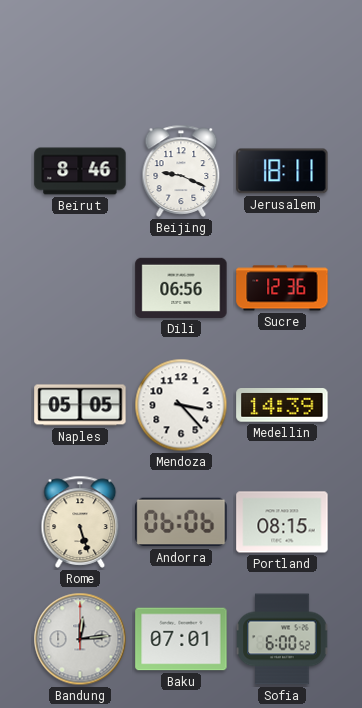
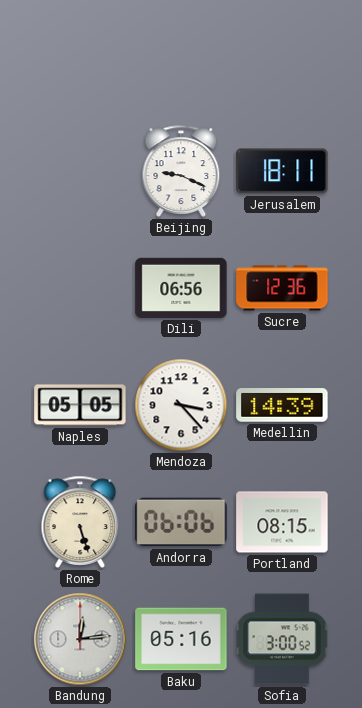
Beirut: 8:46 -> none
Baku: 07:01 -> 05:16
Sofia: 6:00 -> 3:00
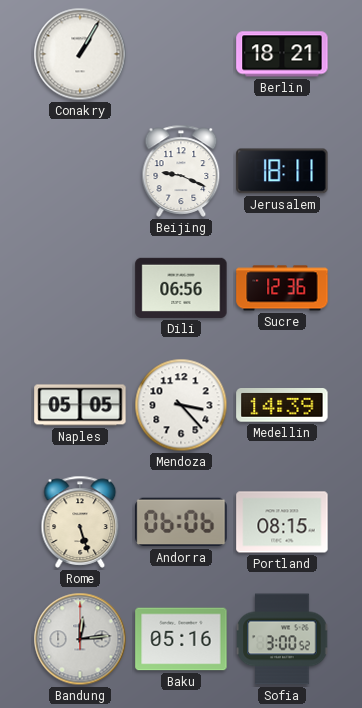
Conakry: none -> 1:05
Berlin: none -> 18:21
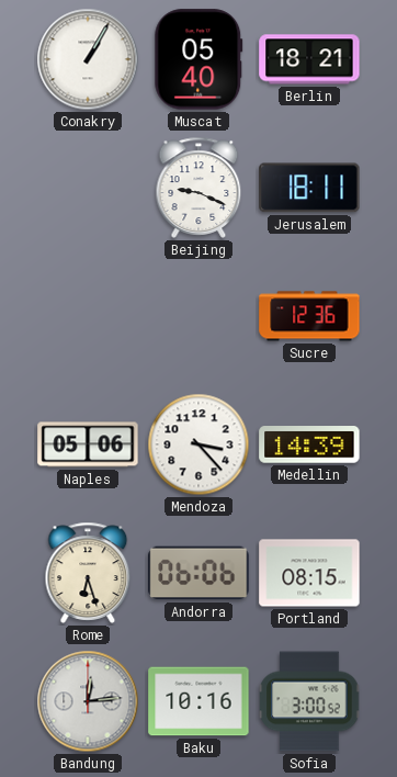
Muscat: none -> 05:40
Dili: 06:56 -> none
Naples: 05:05 -> 05:06
Rome: 5:27 -> 6:27
Baku: 05:16 -> 10:16
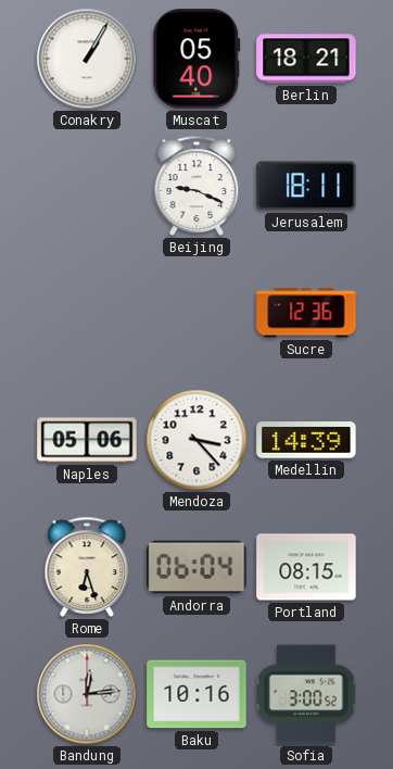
Andorra: 06:06 -> 06:04
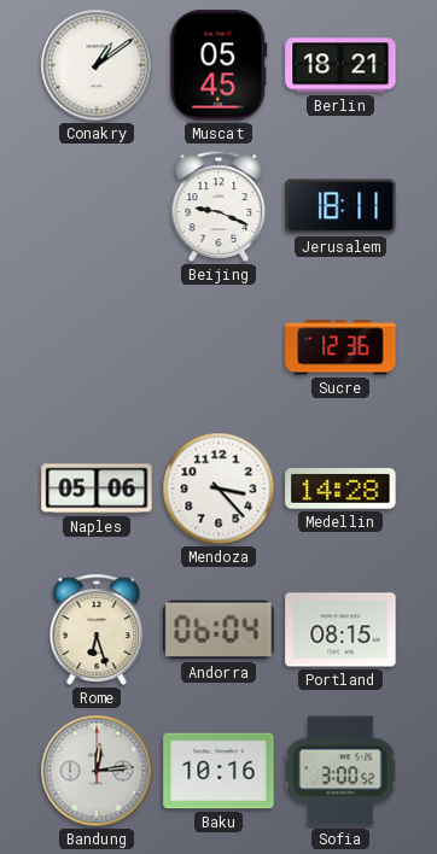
Conakry: 1:05 -> 1:09
Muscat: 05:40 -> 05:45
Medellin: 14:39 -> 14:28
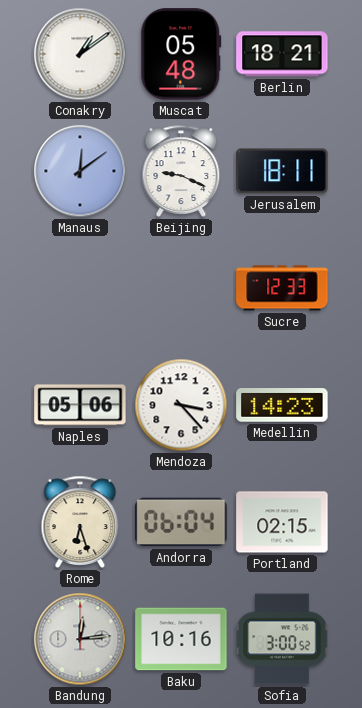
Muscat: 05:45 -> 05:48
Manaus: none -> 12:09
Sucre: 12:36 -> 12:33
Medellin: 14:28 -> 14:23
Portland: 08:15 -> 02:15
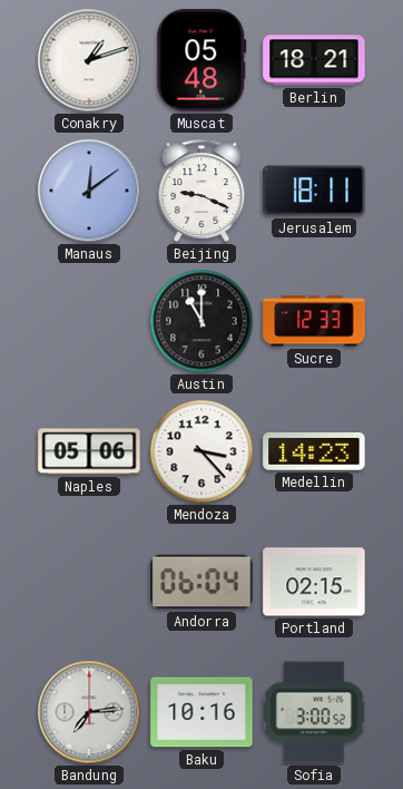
Conakry: 1:09 -> 1:12
Austin: none -> 11:00
Rome: 6:27 -> none
Bandung: 12:14 -> 7:14
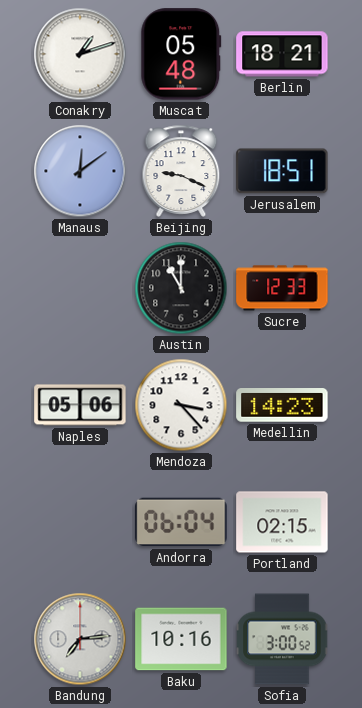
Jerusalem: 18:11 -> 18:51
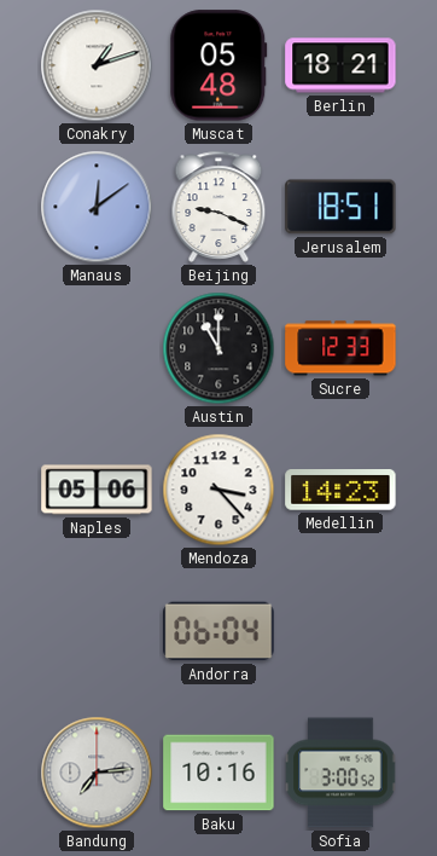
Portland: 02:15 -> none
